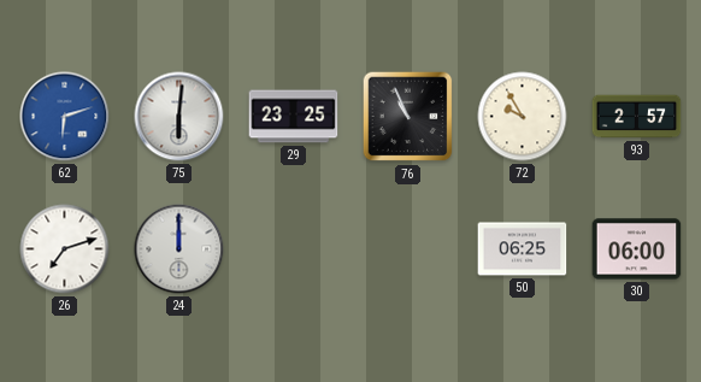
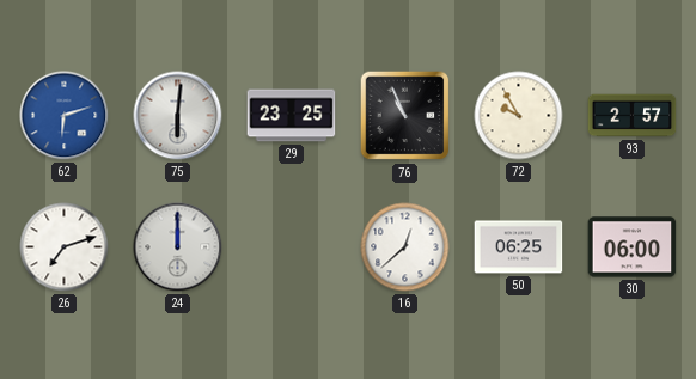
16: none -> 12:38
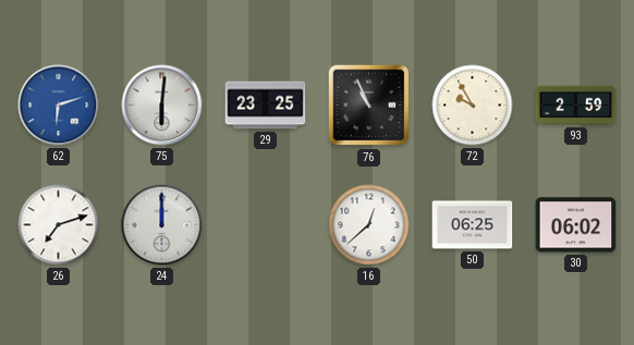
93: 2:57 -> 2:59
30: 06:00 -> 06:02
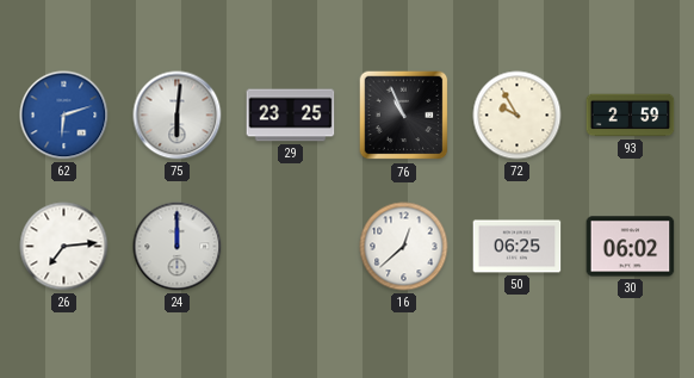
26: 7:12 -> 7:14
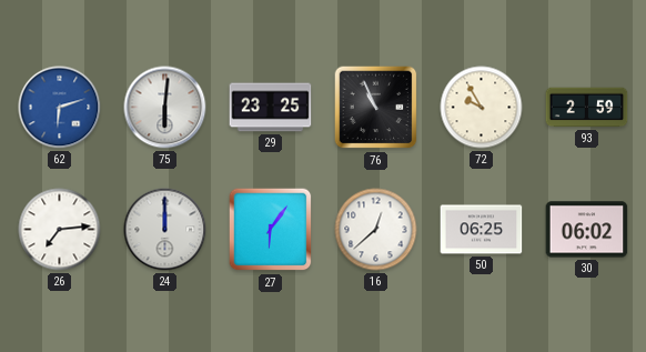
27: none -> 6:06
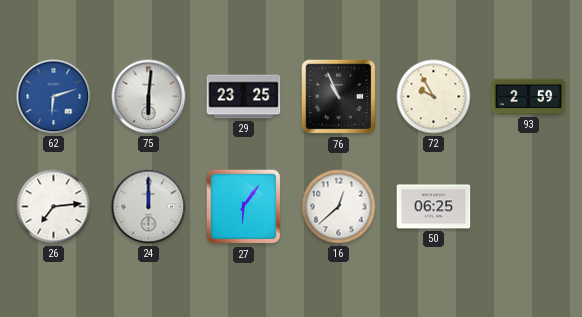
30: 06:02 -> none
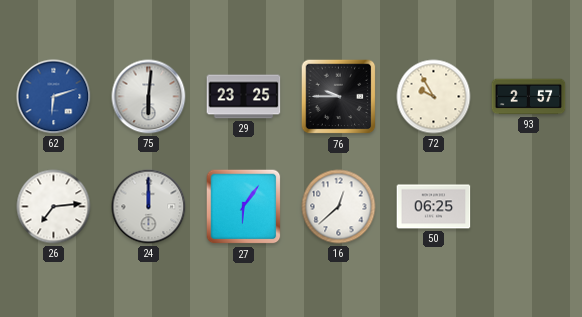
76: 10:56 -> 9:45
93: 2:59 -> 2:57
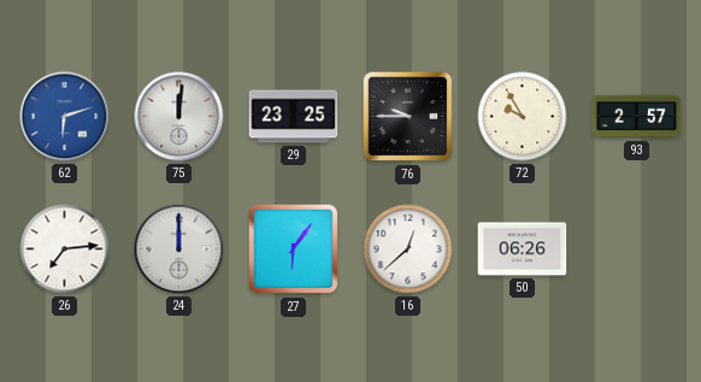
75: 6:01 -> 12:01
50: 06:25 -> 06:26
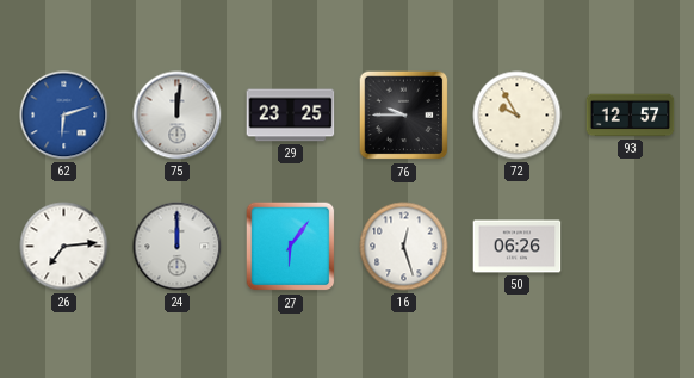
93: 2:57 -> 12:57
16: 12:38 -> 12:27
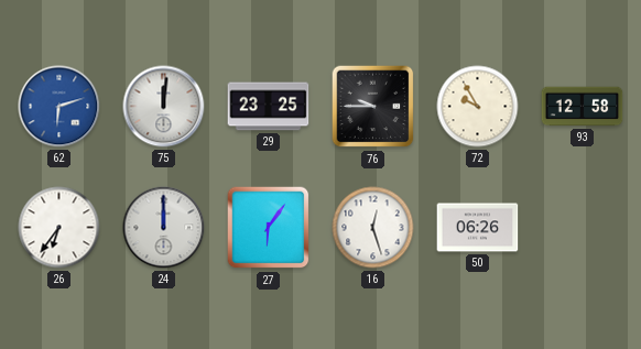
93: 12:57 -> 12:58
26: 7:14 -> 6:36
